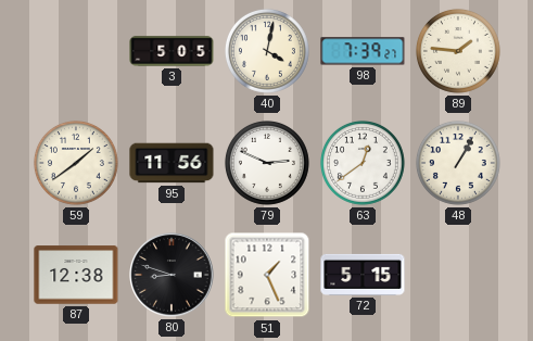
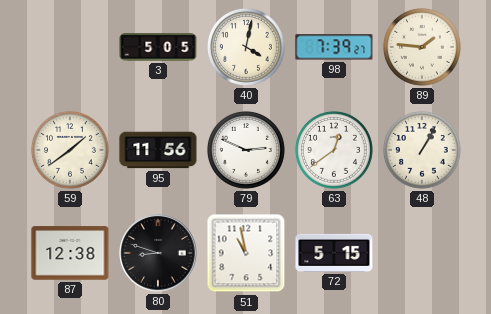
51: 1:26 -> 10:58
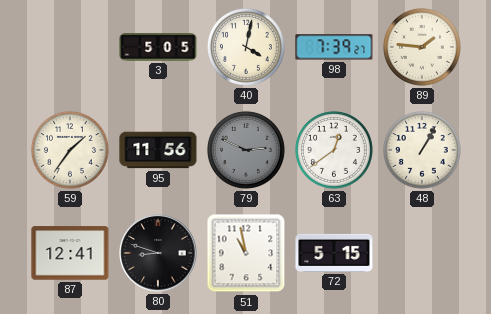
59: 1:39 -> 1:36
79 dial: white -> grey
87: 12:38 -> 12:41
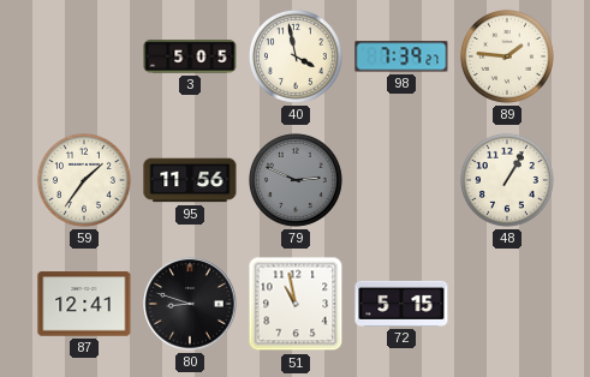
40: 4:02 -> 3:58
63: 12:39 -> none
